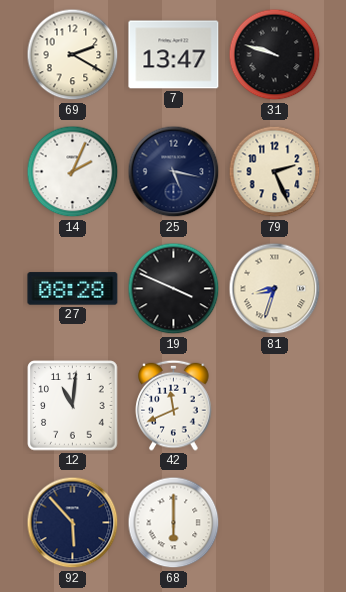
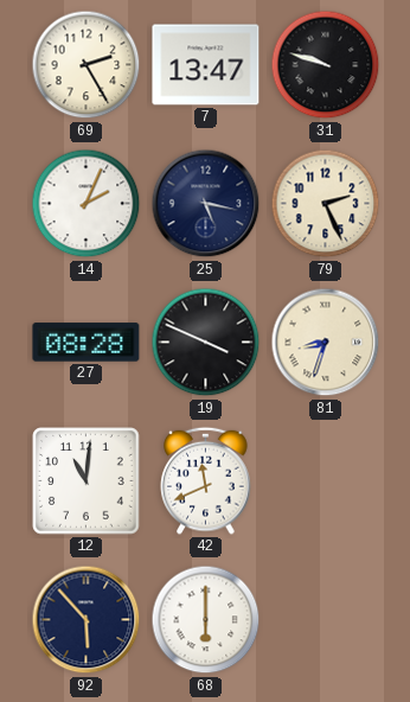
69: 2:20 -> 2:25
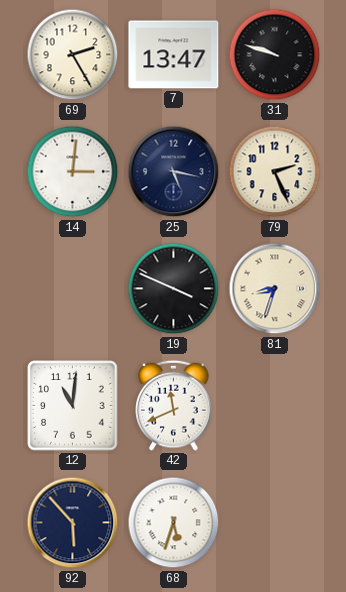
14: 2:04 -> 3:01
27: 08:28 -> none
68: 6:00 -> 5:33
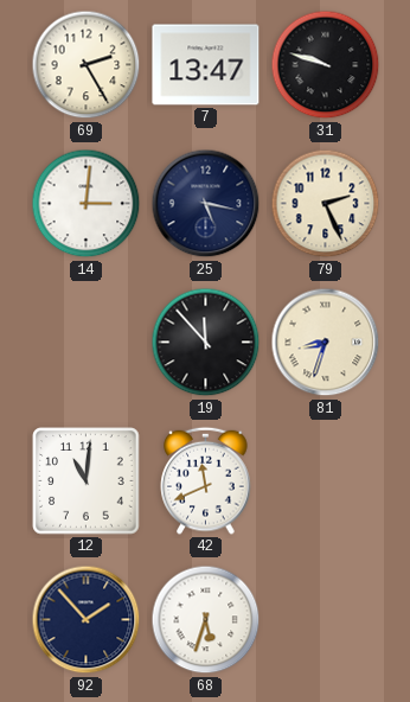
19: 3:49 -> 11:53
92: 5:53 -> 1:53
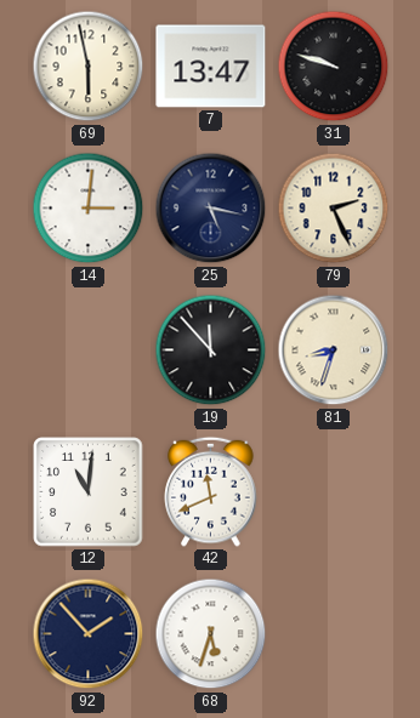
69: 2:25 -> 5:58
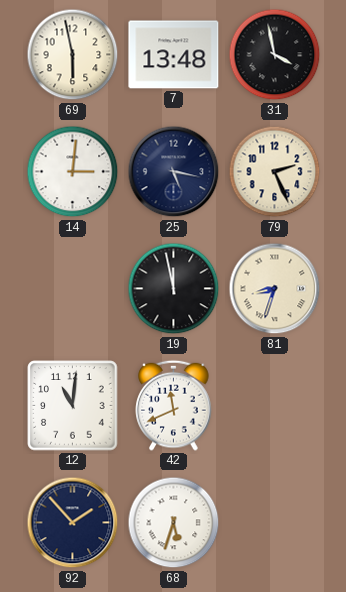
7: 13:47 -> 13:48
31: 9:48 -> 3:58
19: 11:53 -> 11:58
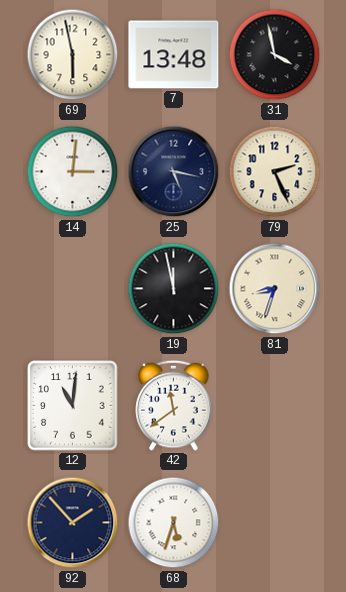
42: 11:41 -> 11:39
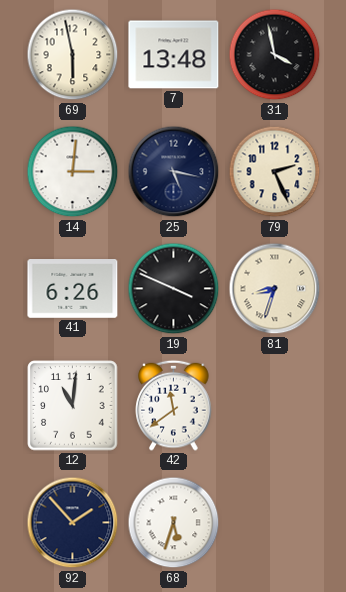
41: none -> 6:26
19: 11:58 -> 3:49
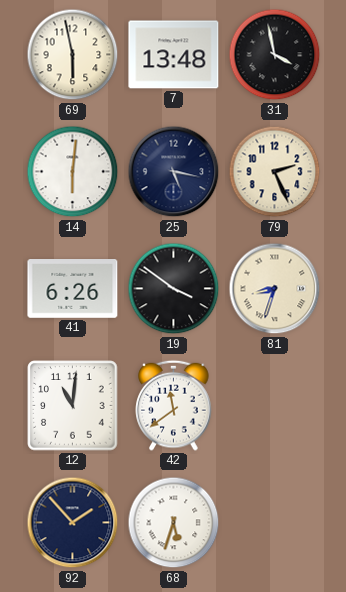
14: 3:01 -> 6:01
19: 3:49 -> 3:51
